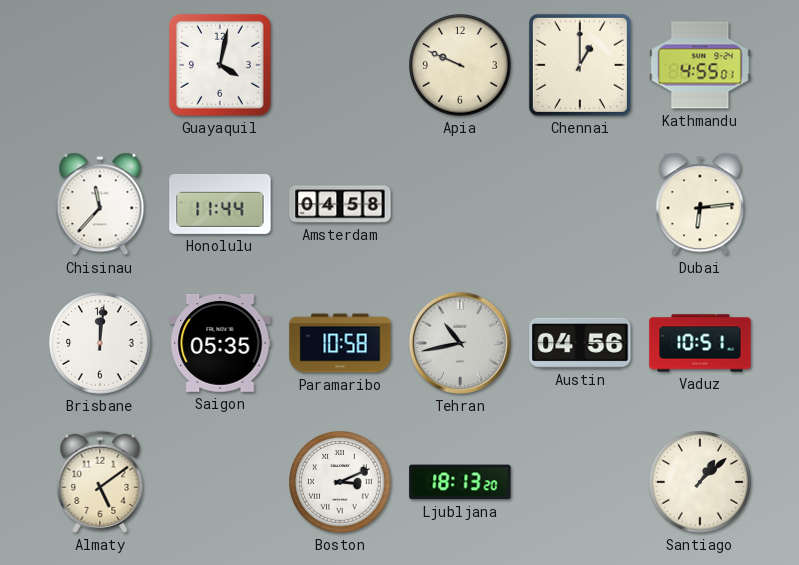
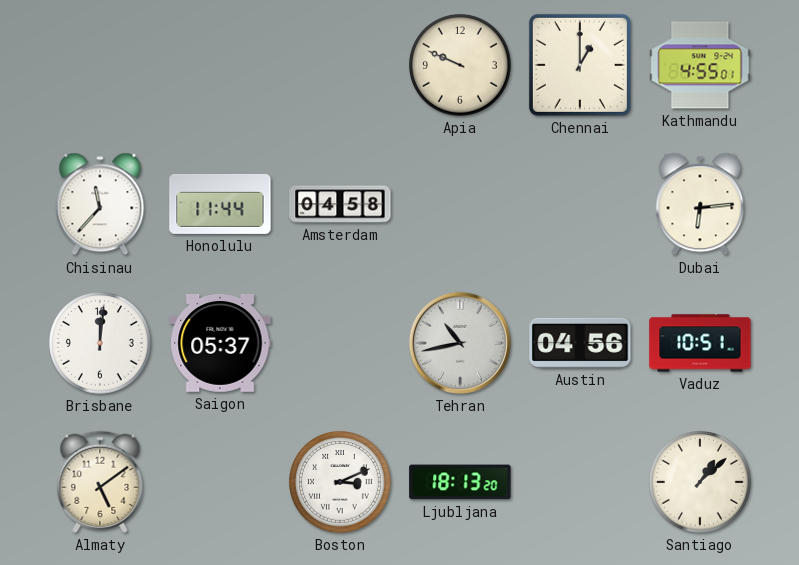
Guayaquil: 4:02 -> none
Saigon: 05:35 -> 05:37
Paramaribo: 10:58 -> none
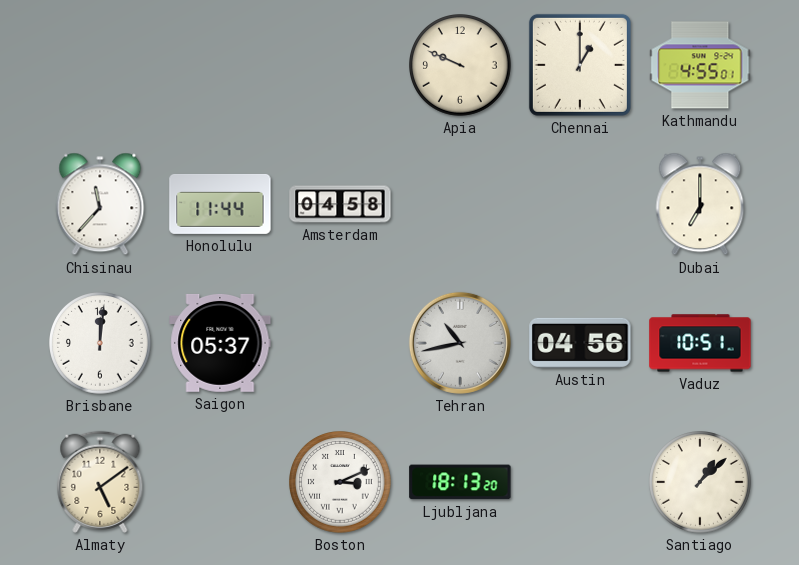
Dubai: 6:14 -> 7:00
